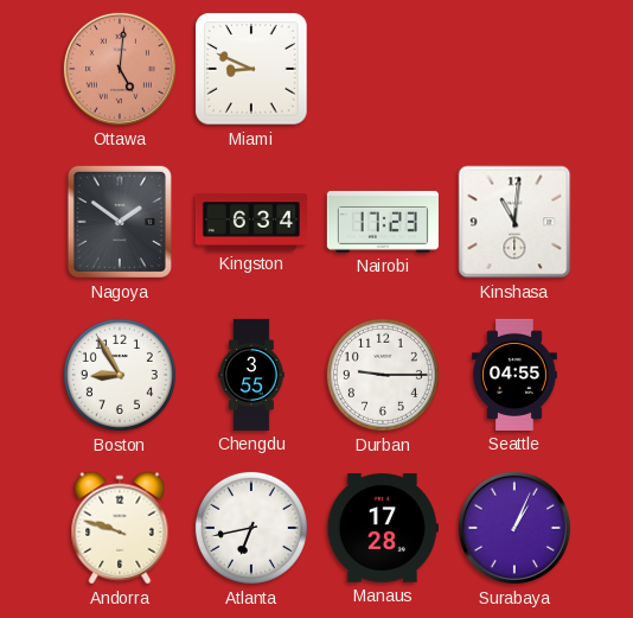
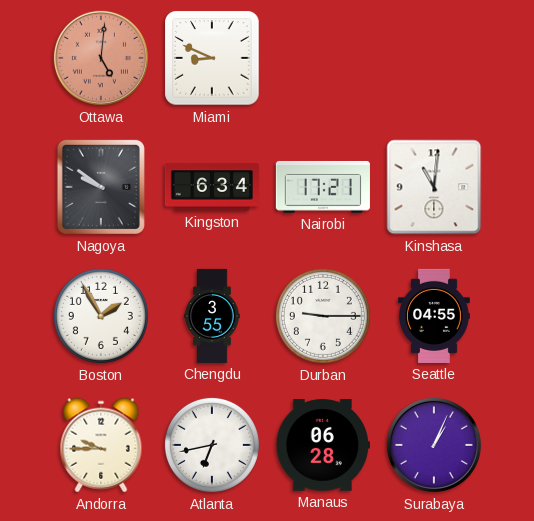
Nagoya: 1:51 -> 9:51
Nairobi: 17:23 -> 17:21
Boston: 8:55 -> 1:55
Andorra: 9:48 -> 9:45
Manaus: 17:28 -> 06:28
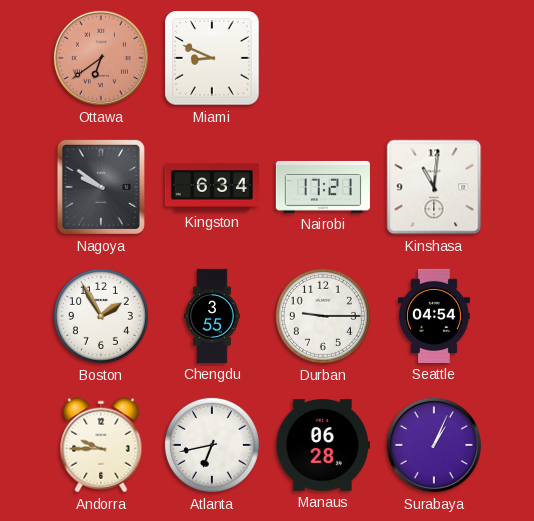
Ottawa: 5:01 -> 6:39
Seattle: 04:55 -> 04:54
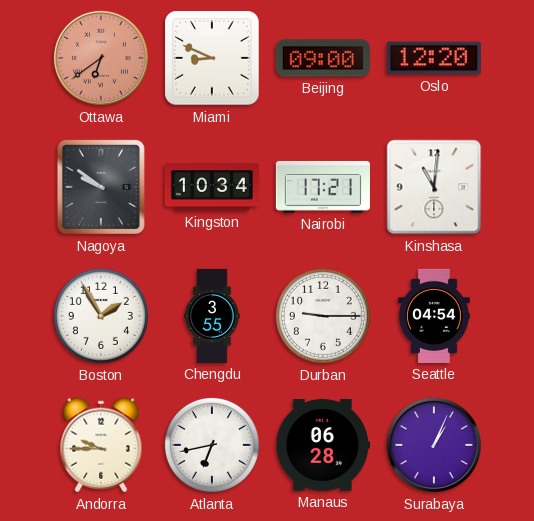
Beijing: none -> 09:00
Oslo: none -> 12:20
Kingston: 6:34 -> 10:34
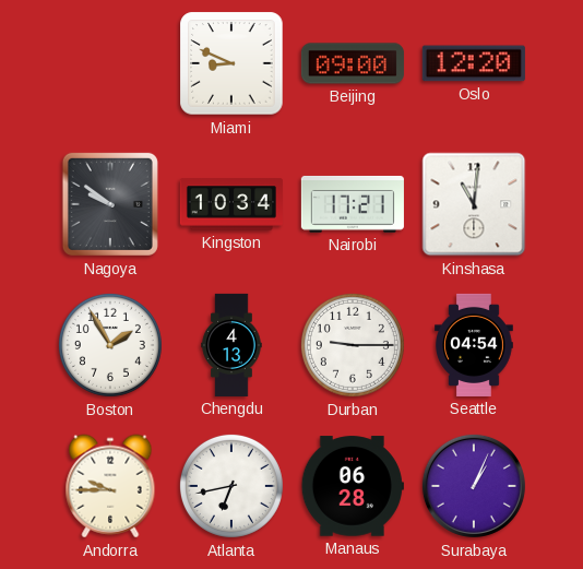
Ottawa: 6:39 -> none
Chengdu: 3:55 -> 4:13
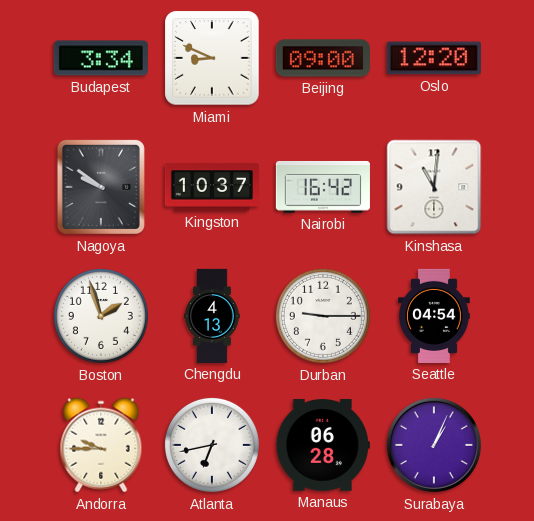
Budapest: none -> 3:34
Kingston: 10:34 -> 10:37
Nairobi: 17:21 -> 16:42
Boston: 1:55 -> 1:57
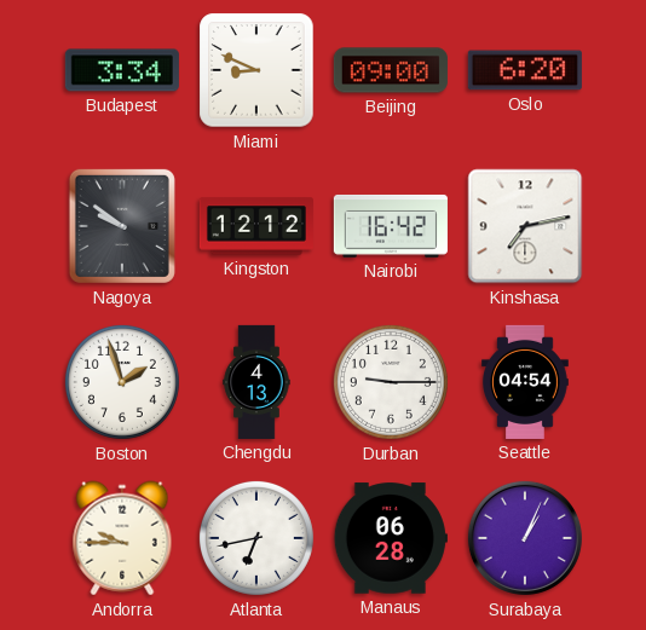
Oslo: 12:20 -> 6:20
Kingston: 10:37 -> 12:12
Kinshasa: 11:01 -> 7:13
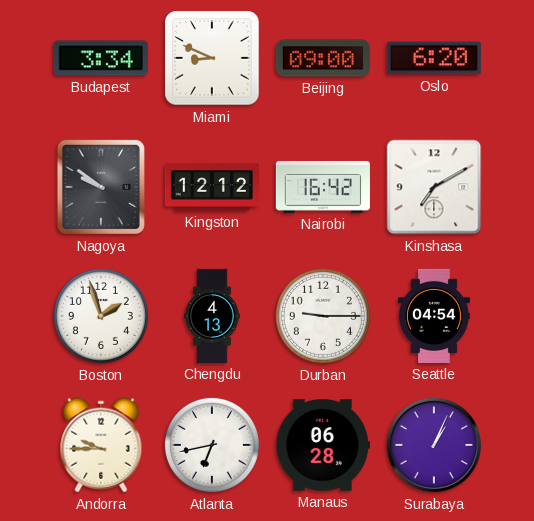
Kinshasa: 7:13 -> 7:10
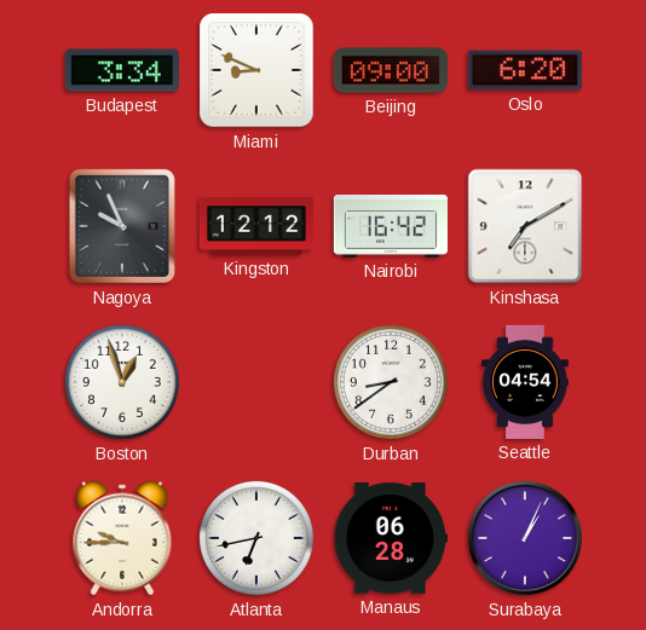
Nagoya: 9:51 -> 9:56
Boston: 1:57 -> 12:57
Chengdu: 4:13 -> none
Durban: 9:15 -> 8:39
